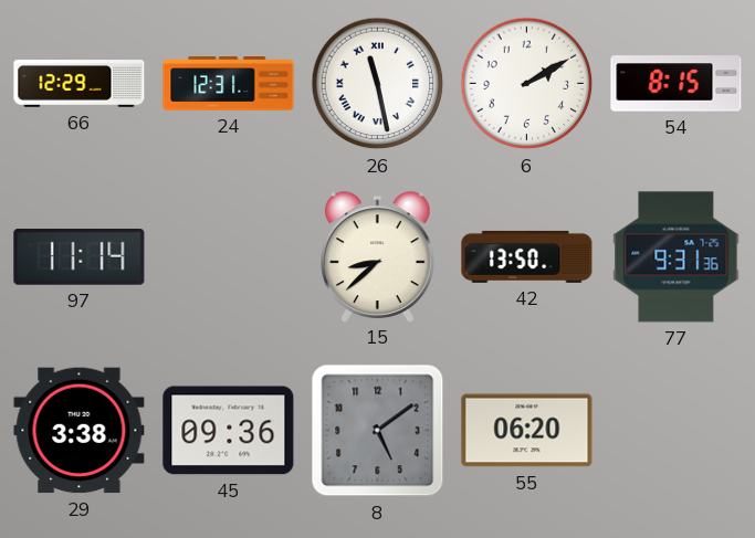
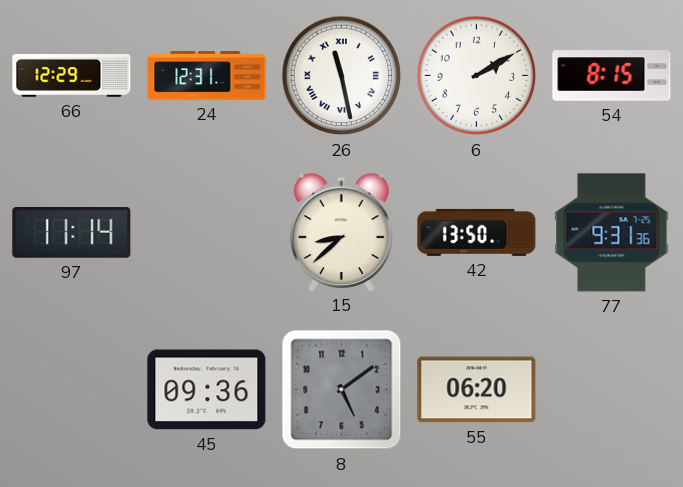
29: 3:38 -> none
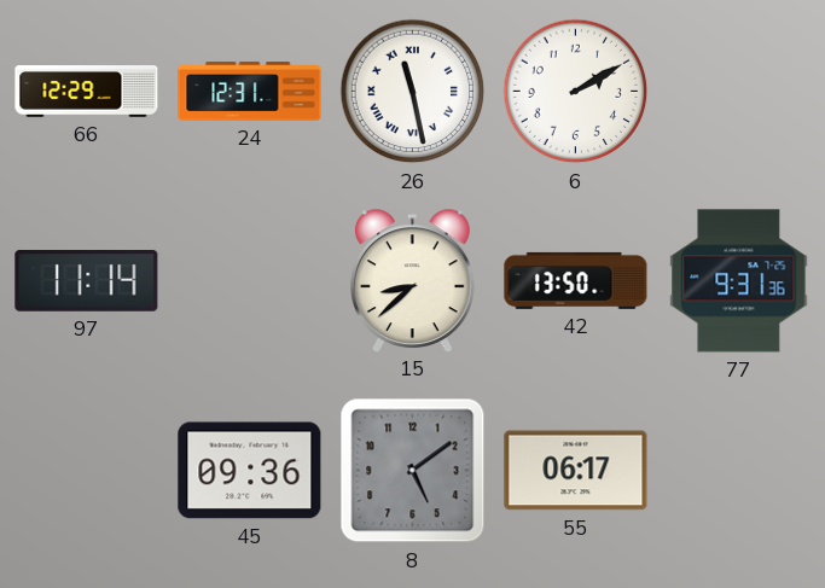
54: 8:15 -> none
55: 06:20 -> 06:17
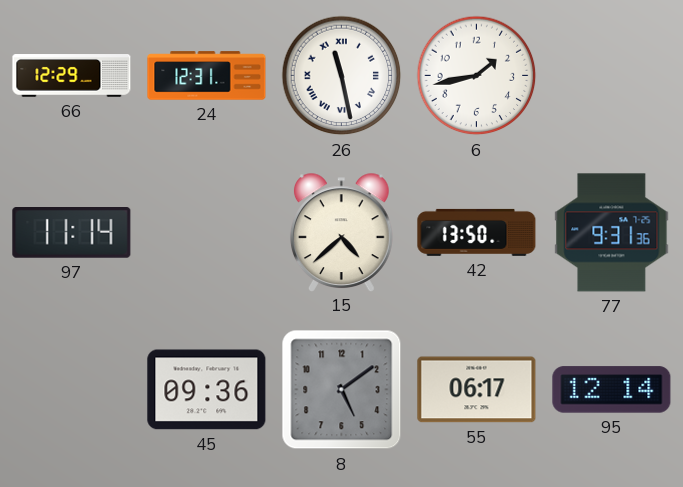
6: 2:10 -> 1:43
15: 8:38 -> 4:38
95: none -> 12:14
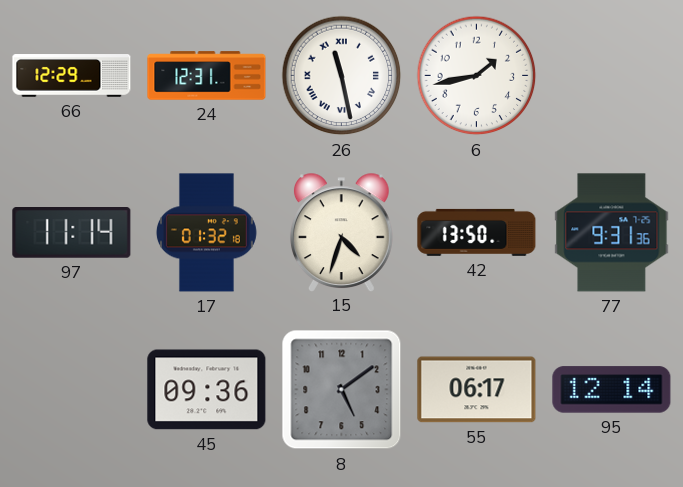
17: none -> 01:32
15: 4:38 -> 4:33
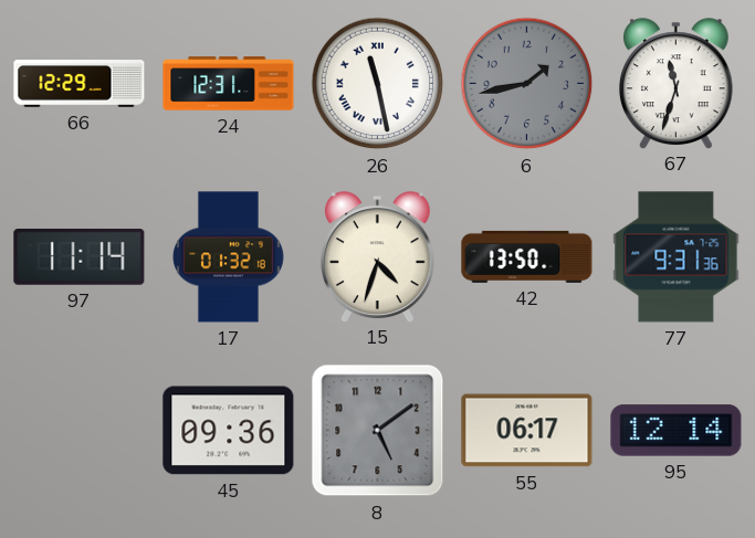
6 dial: white -> grey
67: none -> 11:33
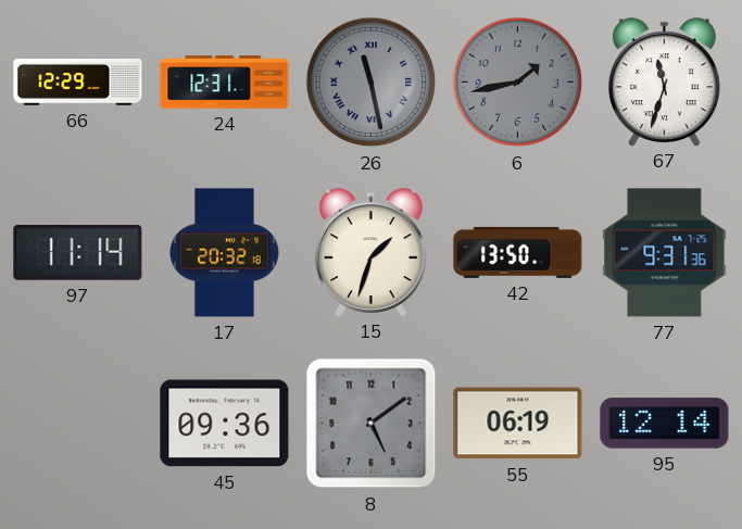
26 dial: white -> grey
17: 01:32 -> 20:32
15: 4:33 -> 1:33
55: 06:17 -> 06:19
